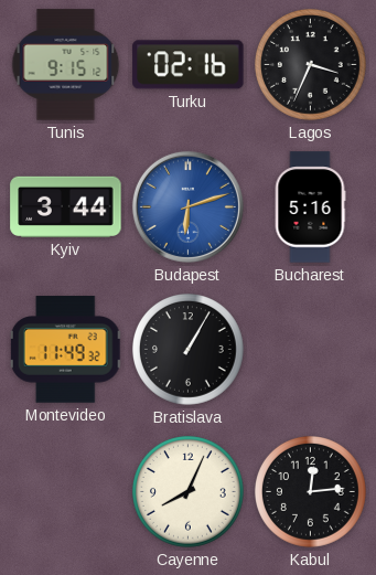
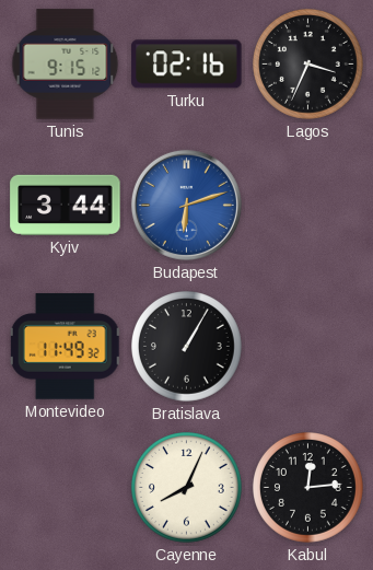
Bucharest: 5:16 -> none
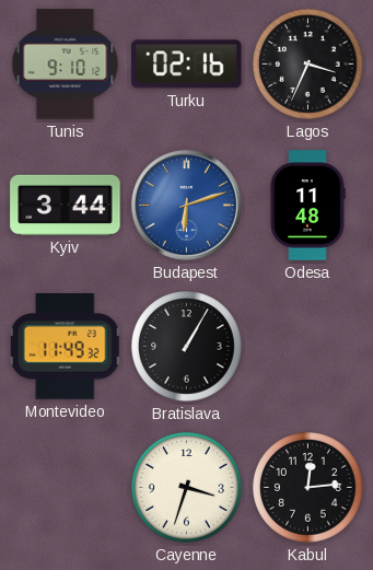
Tunis: 9:15 -> 9:10
Odesa: none -> 11:48
Cayenne: 8:04 -> 3:33
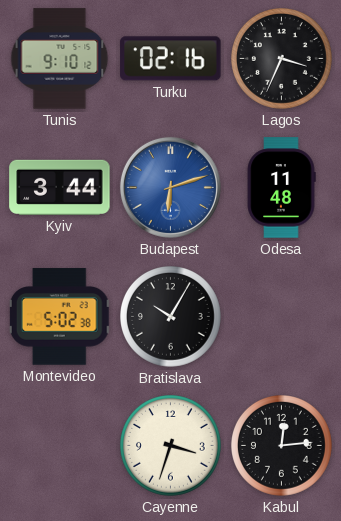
Montevideo: 11:49 -> 5:02
Bratislava: 1:05 -> 10:05
